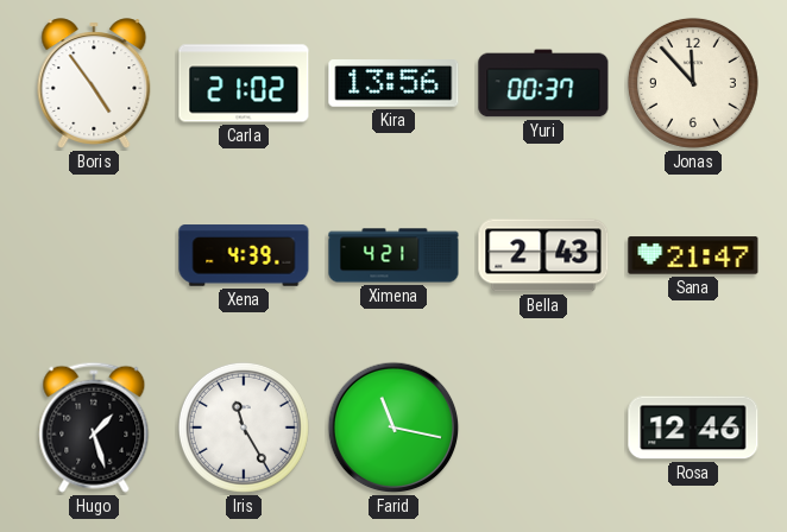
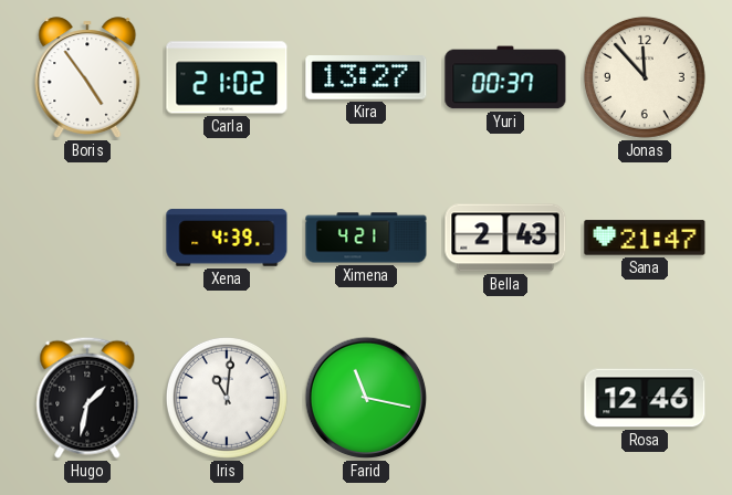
Kira: 13:56 -> 13:27
Hugo: 1:27 -> 1:32
Iris: 11:25 -> 11:01
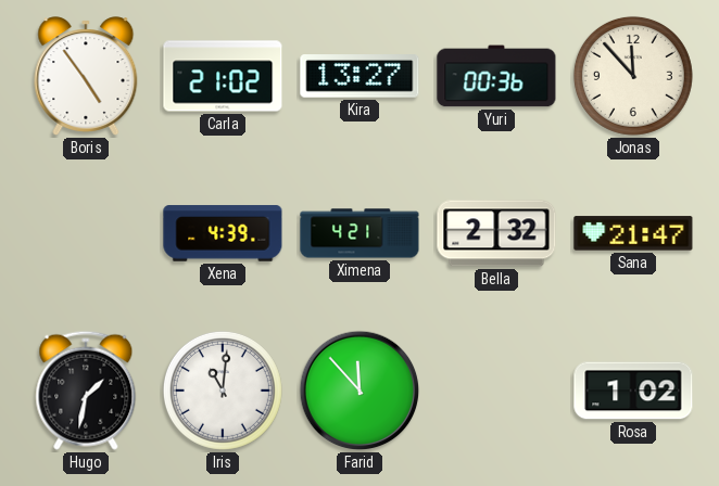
Yuri: 00:37 -> 00:36
Bella: 2:43 -> 2:32
Farid: 11:17 -> 11:53
Rosa: 12:46 -> 1:02
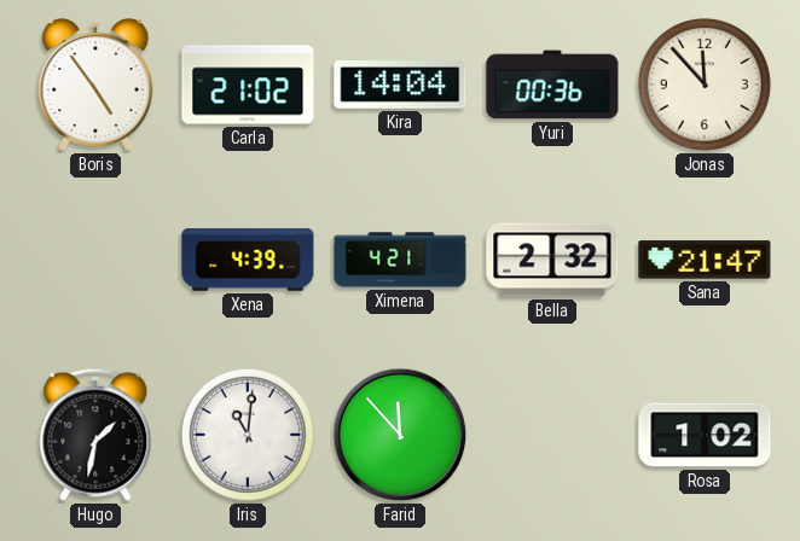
Kira: 13:27 -> 14:04
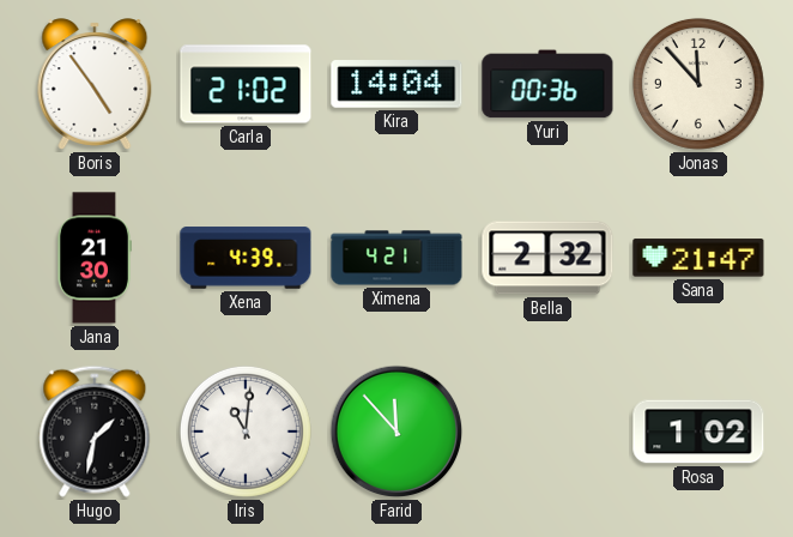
Jana: none -> 21:30
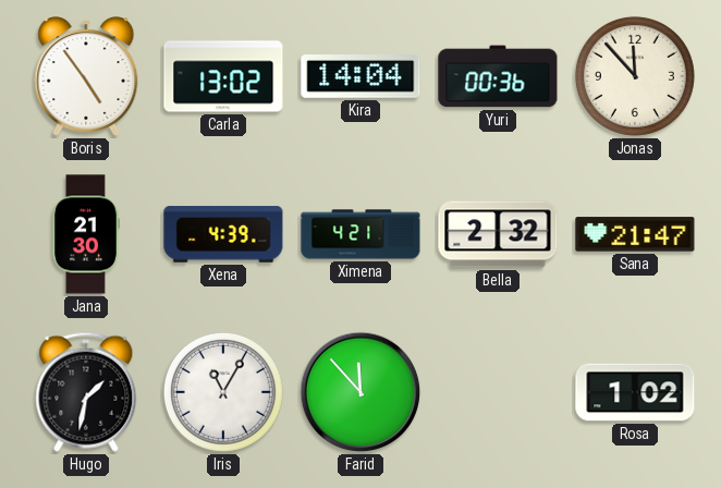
Carla: 21:02 -> 13:02
Iris: 11:01 -> 11:05
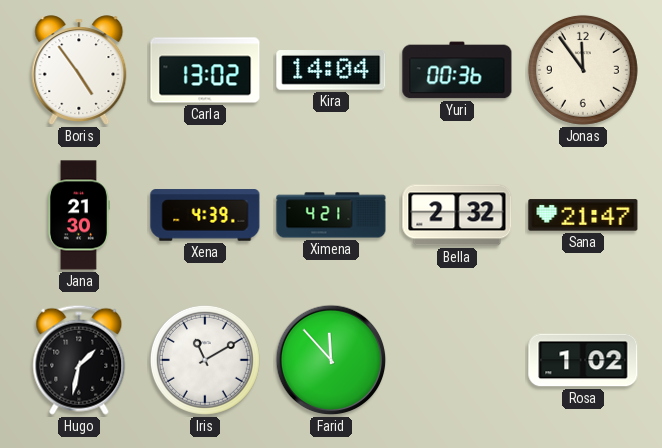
Jonas: 11:53 -> 11:54
Iris: 11:05 -> 11:10
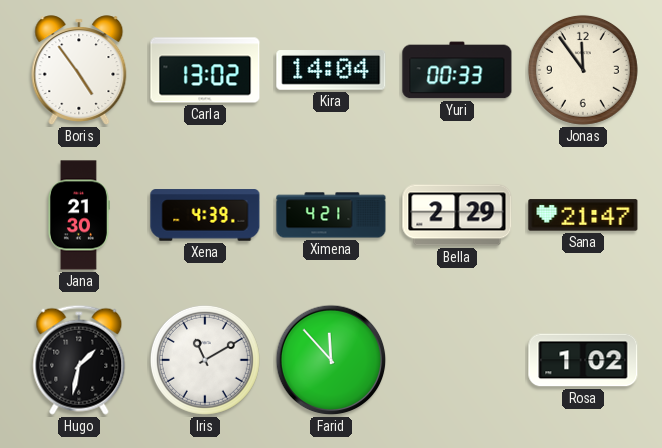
Yuri: 00:36 -> 00:33
Bella: 2:32 -> 2:29
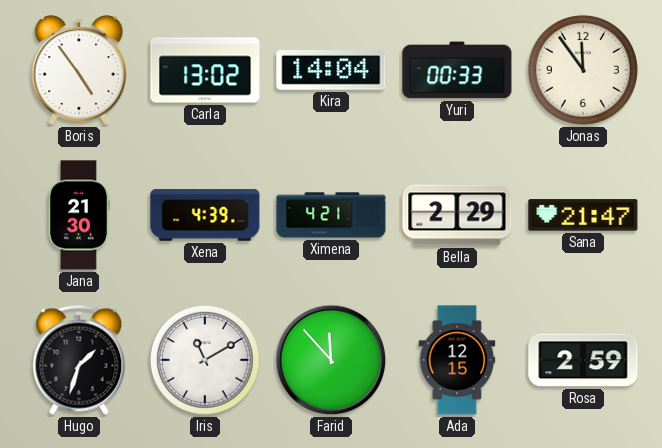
Hugo: 1:32 -> 1:33
Ada: none -> 12:15
Rosa: 1:02 -> 2:59
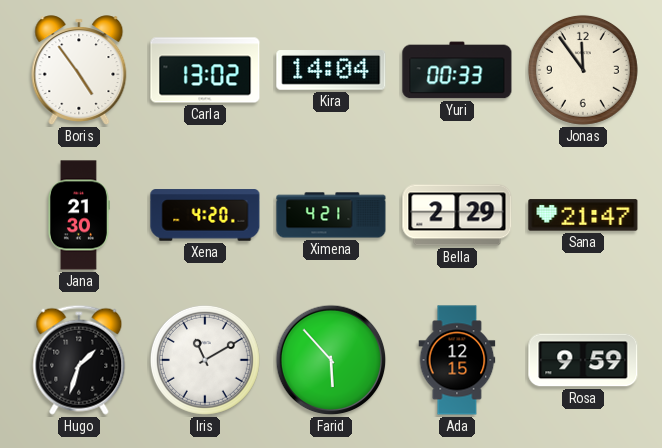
Xena: 4:39 -> 4:20
Farid: 11:53 -> 5:53
Rosa: 2:59 -> 9:59
